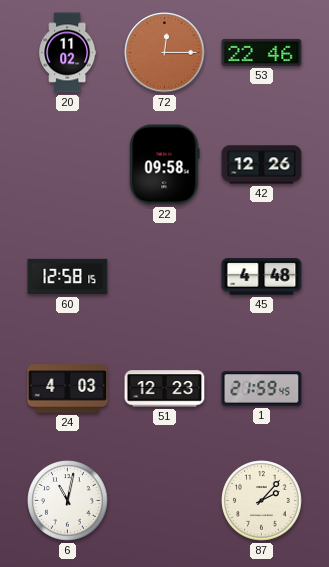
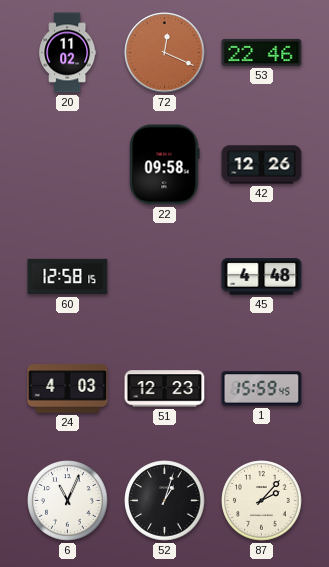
72: 12:15 -> 12:19
1: 21:59 -> 15:59
6: 11:02 -> 11:04
52: none -> 1:03
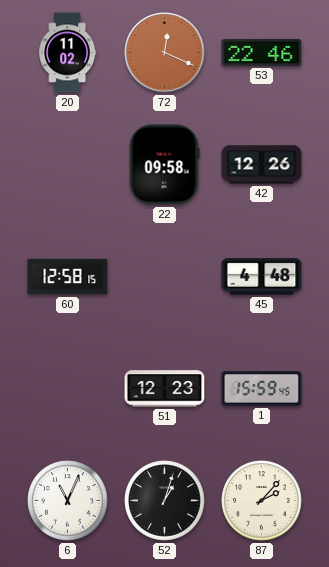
24: 4:03 -> none
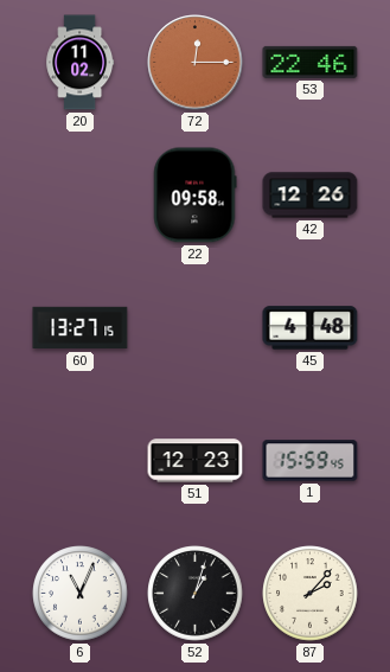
72: 12:19 -> 12:15
60: 12:58 -> 13:27
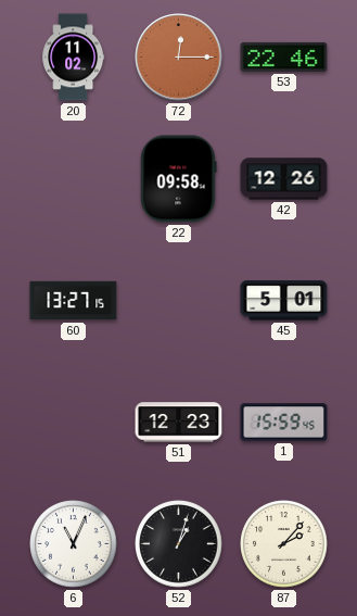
45: 4:48 -> 5:01
